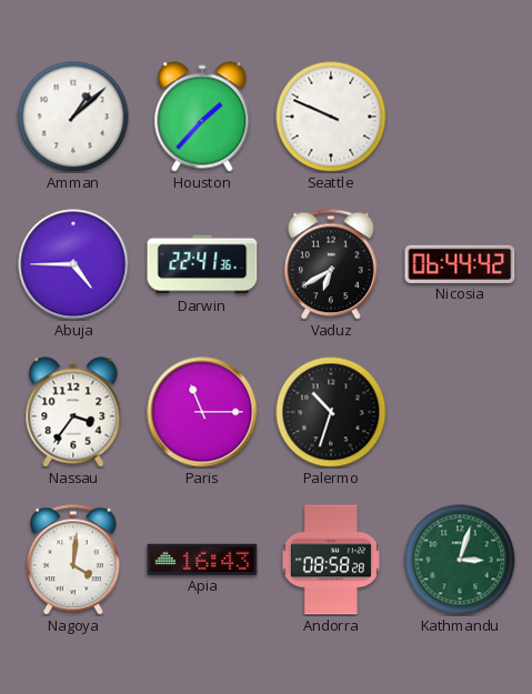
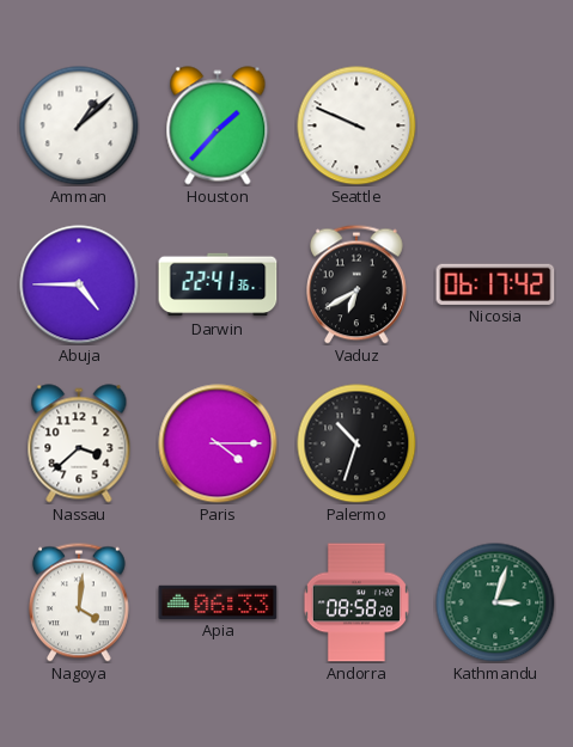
Nicosia: 06:44 -> 06:17
Nassau: 3:36 -> 3:38
Paris: 11:15 -> 4:15
Apia: 16:43 -> 06:33
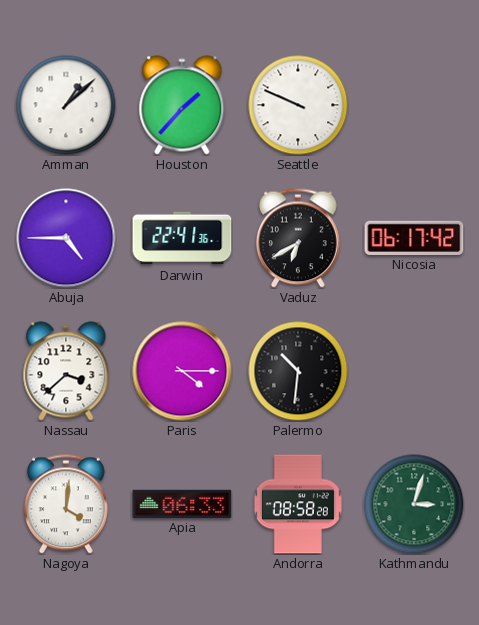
Palermo: 10:33 -> 10:31
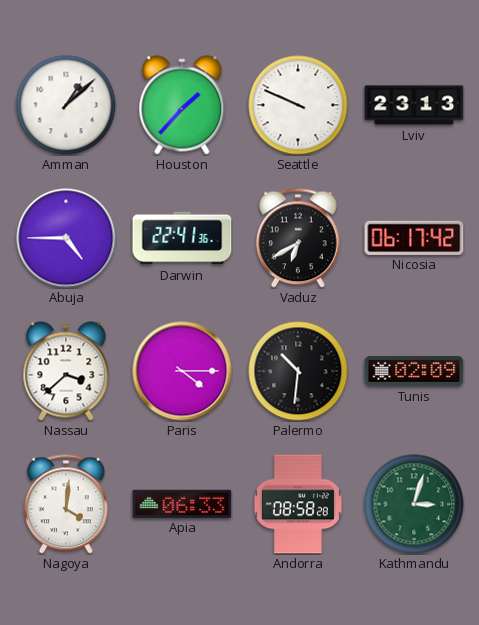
Lviv: none -> 23:13
Tunis: none -> 02:09
